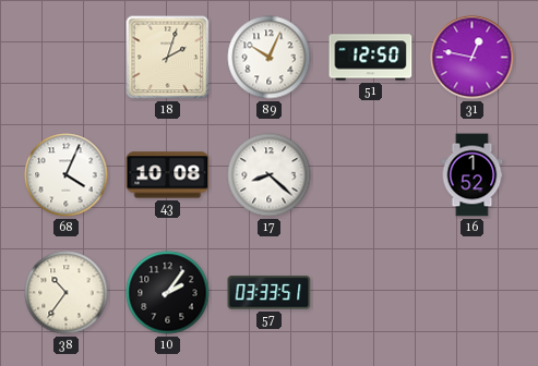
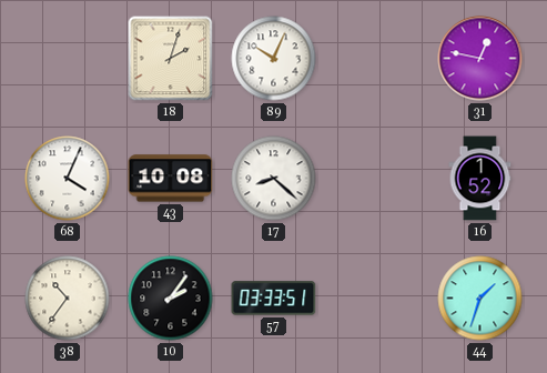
51: 12:50 -> none
44: none -> 1:33
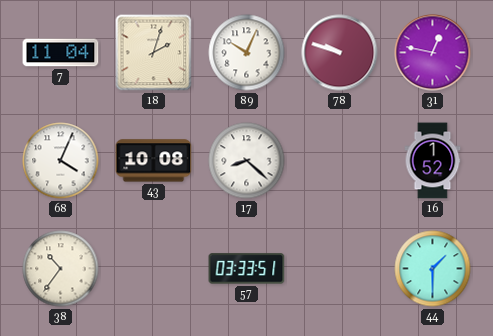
7: none -> 11:04
78: none -> 9:48
10: 2:06 -> none
44: 1:33 -> 1:30
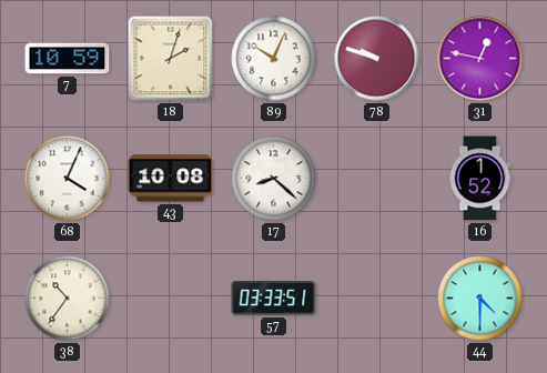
7: 11:04 -> 10:59
44: 1:30 -> 4:30
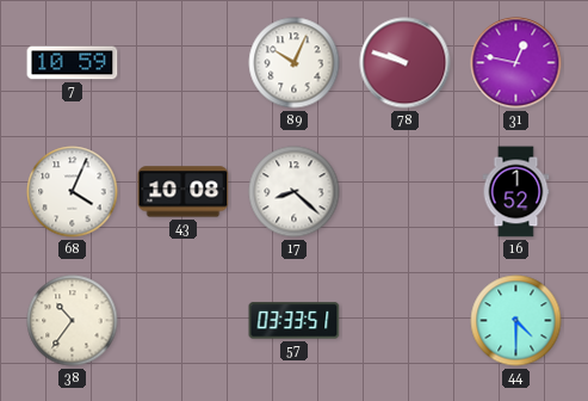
18: 2:03 -> none
